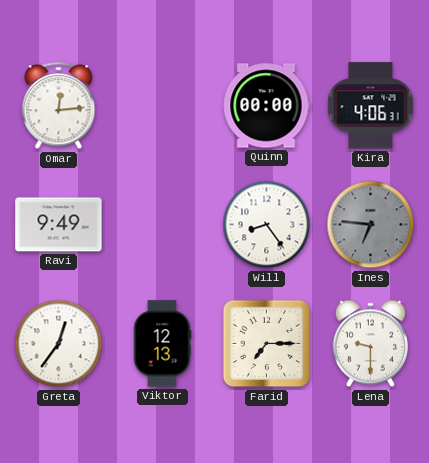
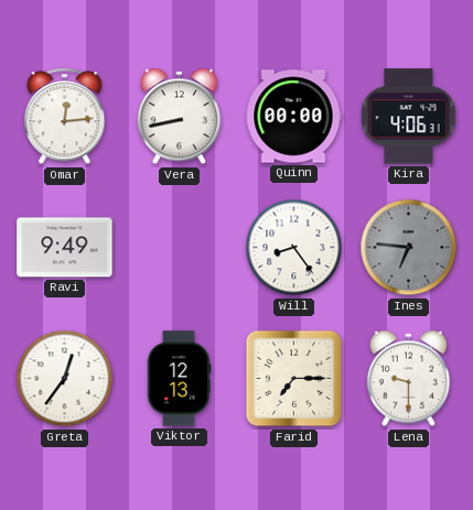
Vera: none -> 8:43
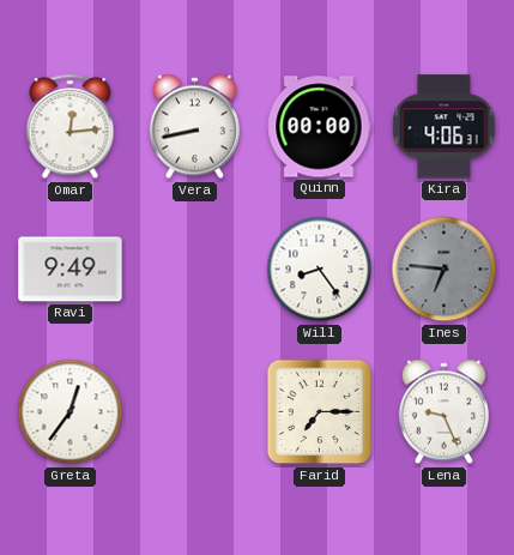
Viktor: 12:13 -> none
Lena: 9:30 -> 9:26
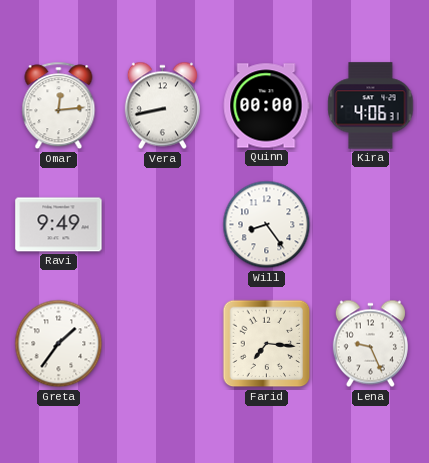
Ines: 6:46 -> none
Greta: 12:36 -> 1:36
Farid: 7:15 -> 7:16
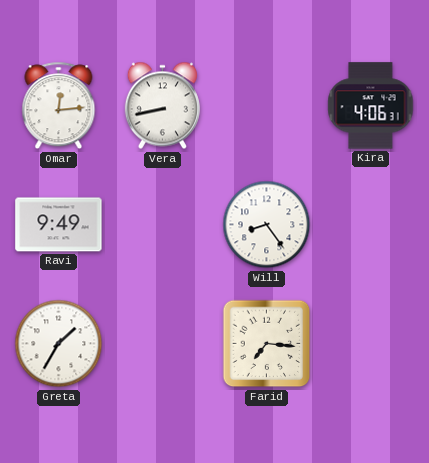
Quinn: 00:00 -> none
Greta: 1:36 -> 1:35
Lena: 9:26 -> none
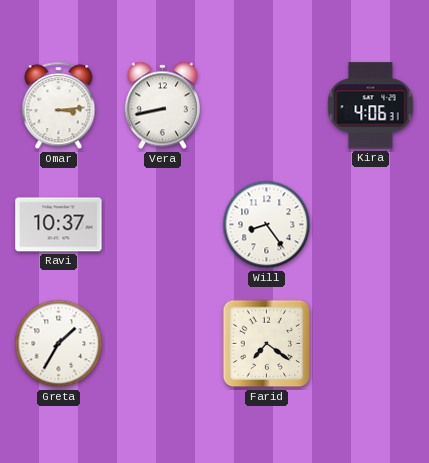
Omar: 12:14 -> 3:14
Ravi: 9:49 -> 10:37
Farid: 7:16 -> 7:21
